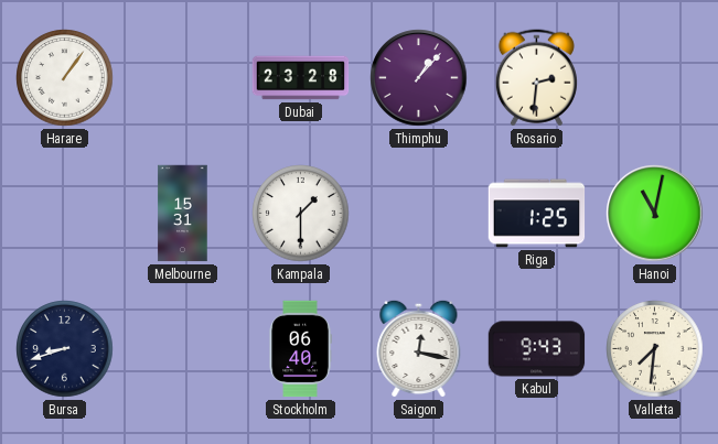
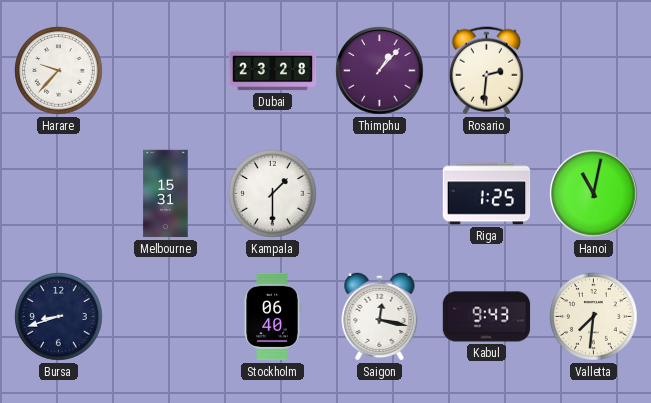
Harare: 1:06 -> 9:37
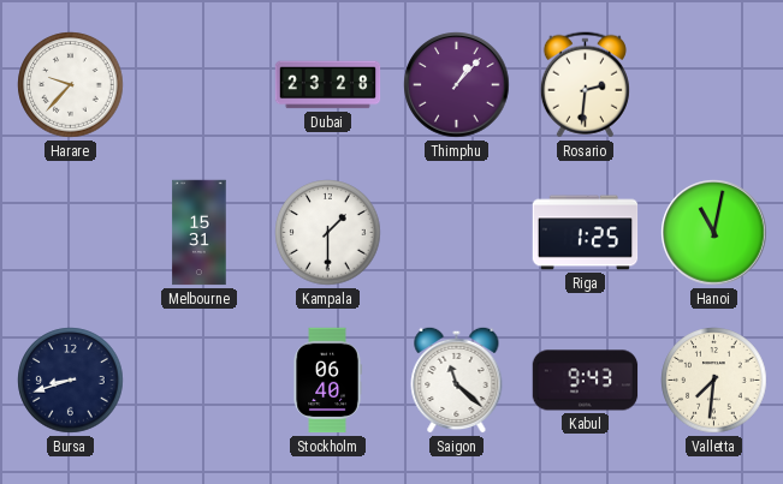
Saigon: 12:17 -> 11:22
